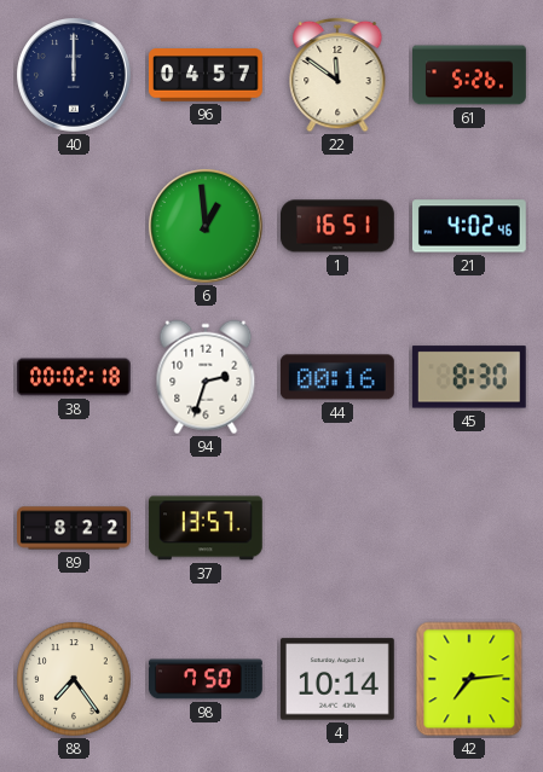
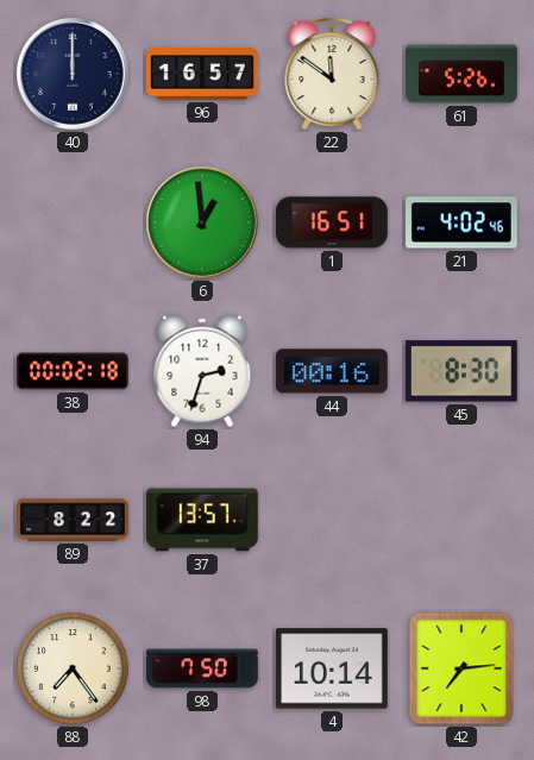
96: 04:57 -> 16:57
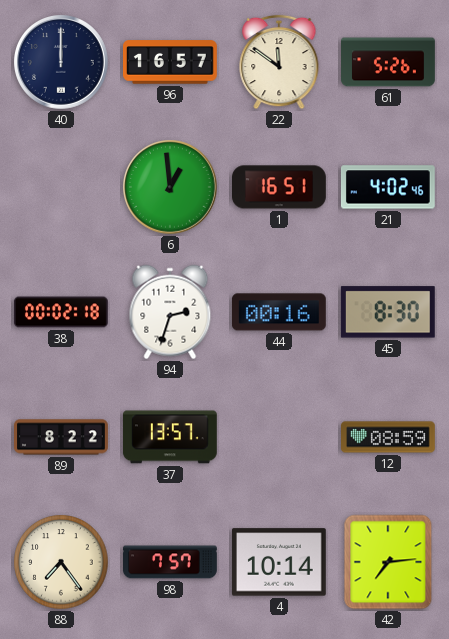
12: none -> 08:59
98: 7:50 -> 7:57
